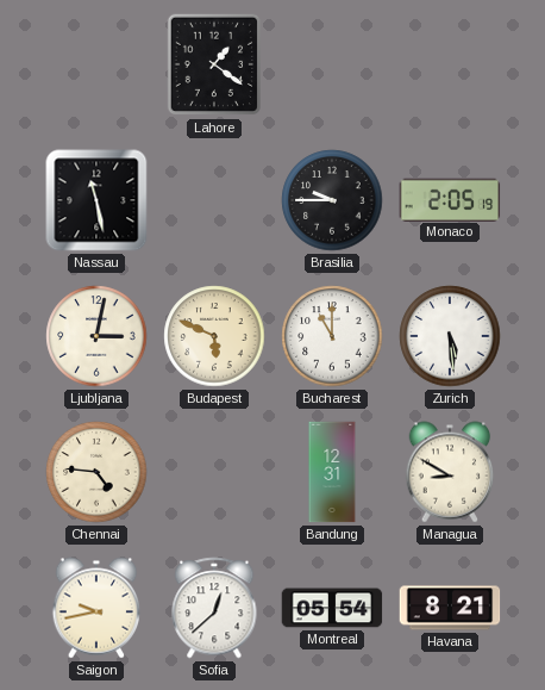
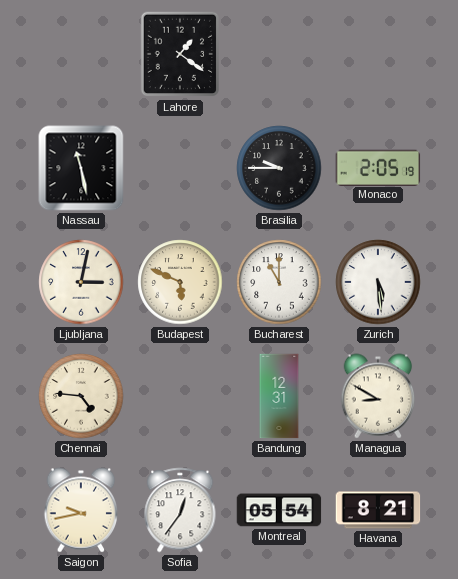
Sofia: 12:38 -> 12:36
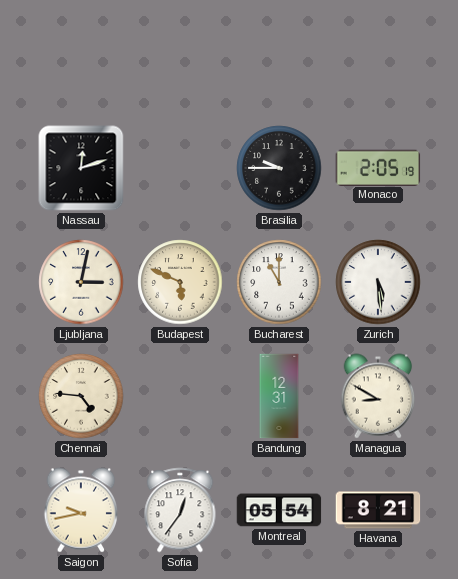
Lahore: 1:21 -> none
Nassau: 11:28 -> 12:12
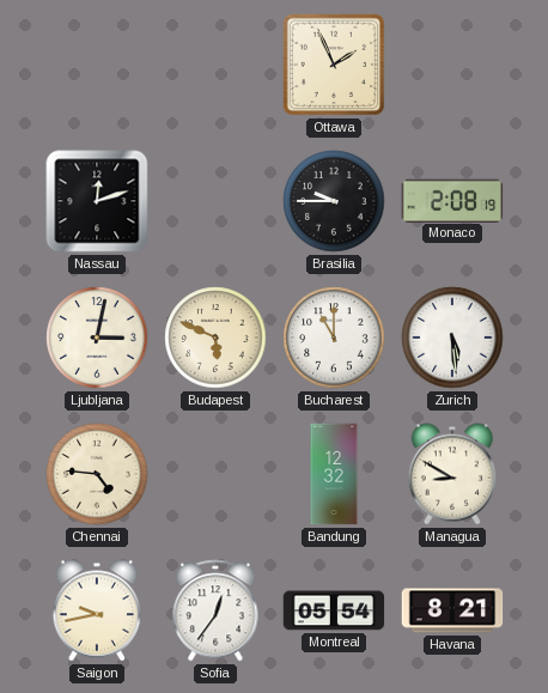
Ottawa: none -> 1:56
Monaco: 2:05 -> 2:08
Bandung: 12:31 -> 12:32
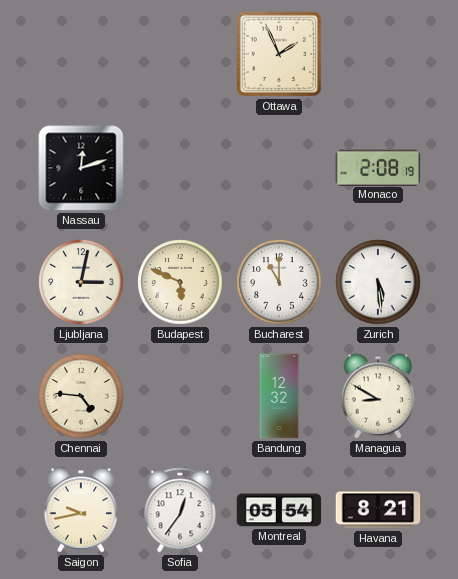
Brasilia: 9:45 -> none
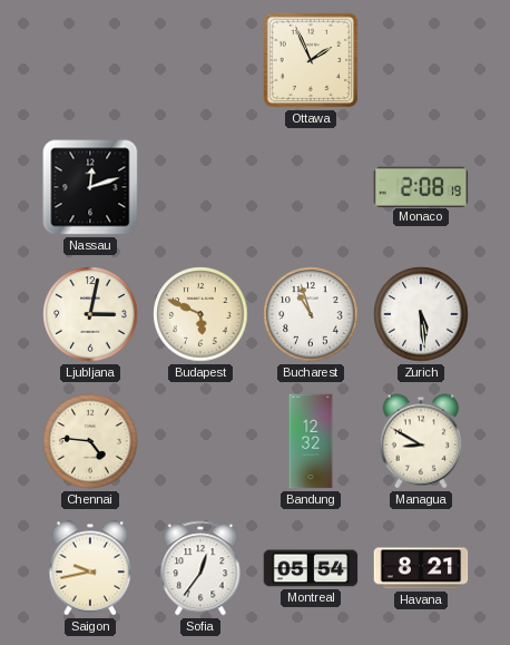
Bucharest: 11:00 -> 10:57
